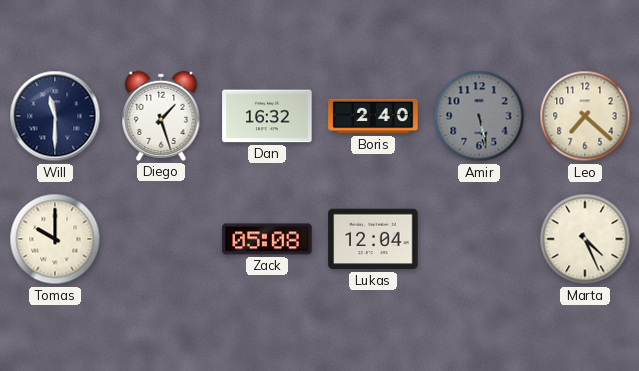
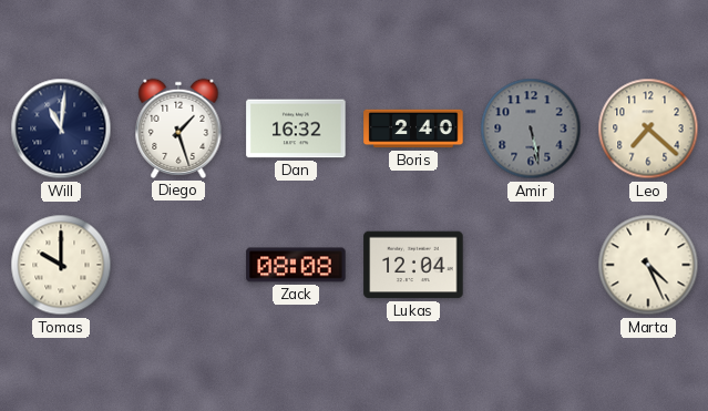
Will: 11:30 -> 11:01
Zack: 05:08 -> 08:08
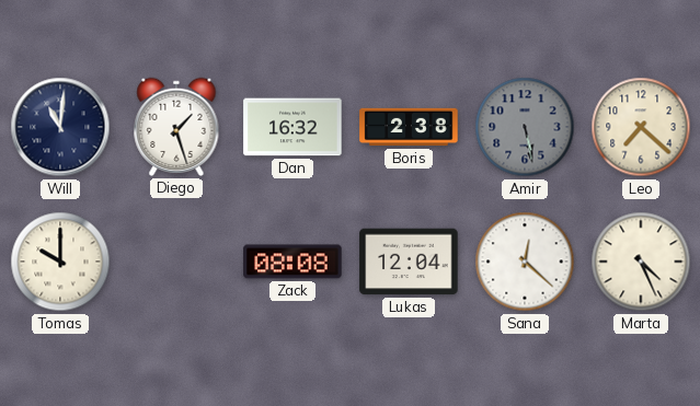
Boris: 2:40 -> 2:38
Sana: none -> 12:22
